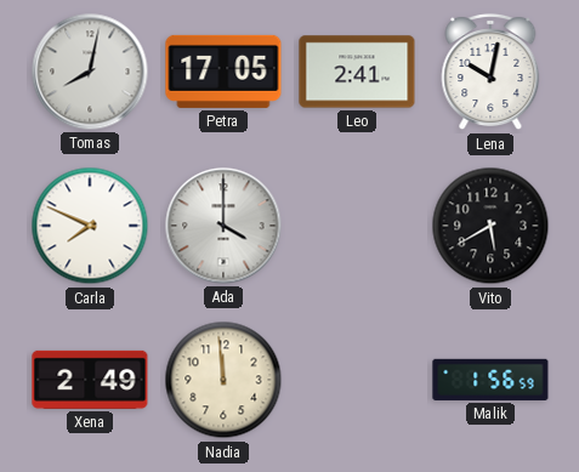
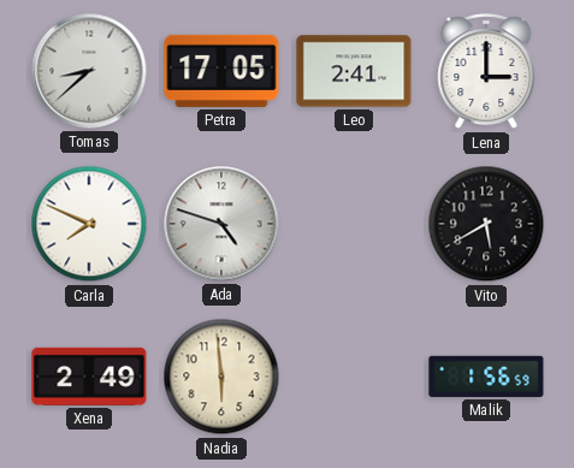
Tomas: 8:02 -> 8:38
Lena: 10:02 -> 3:00
Ada: 4:00 -> 4:48
Nadia: 11:59 -> 5:59
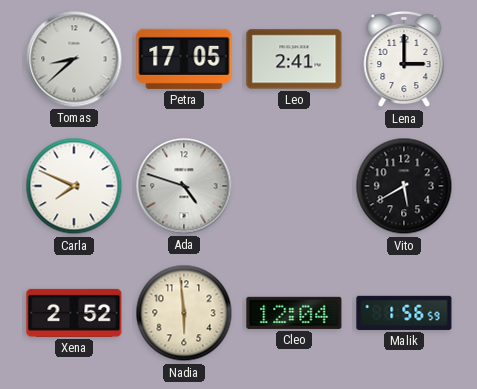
Xena: 2:49 -> 2:52
Cleo: none -> 12:04
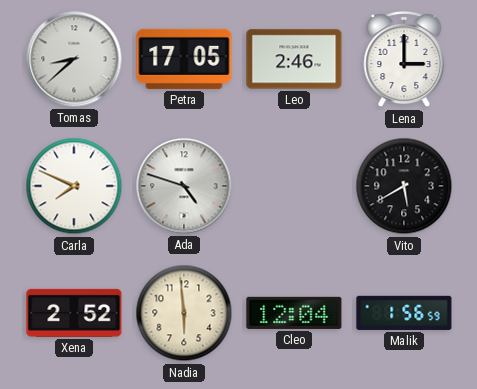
Leo: 2:41 -> 2:46
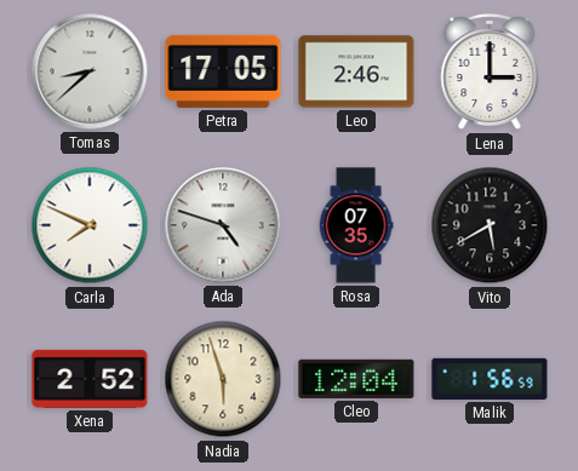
Rosa: none -> 07:35
Nadia: 5:59 -> 5:57
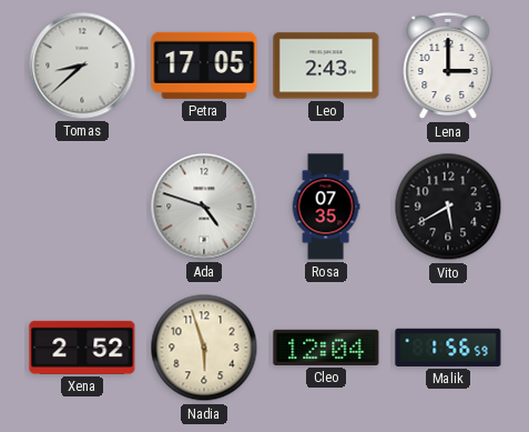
Leo: 2:46 -> 2:43
Carla: 7:49 -> none
